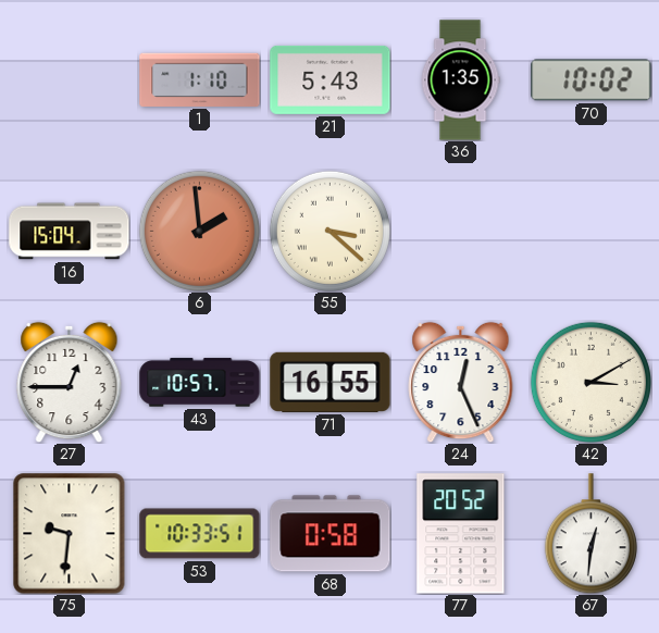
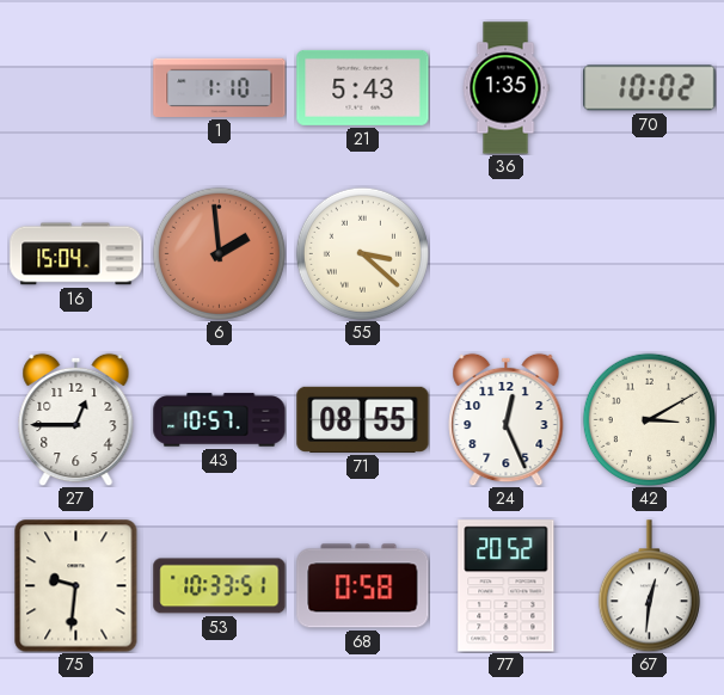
71: 16:55 -> 08:55
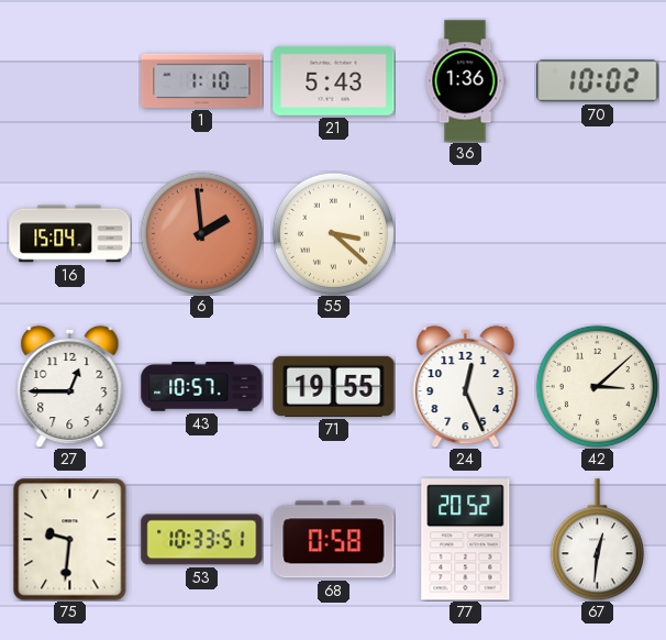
36: 1:35 -> 1:36
71: 08:55 -> 19:55
42: 3:10 -> 3:08
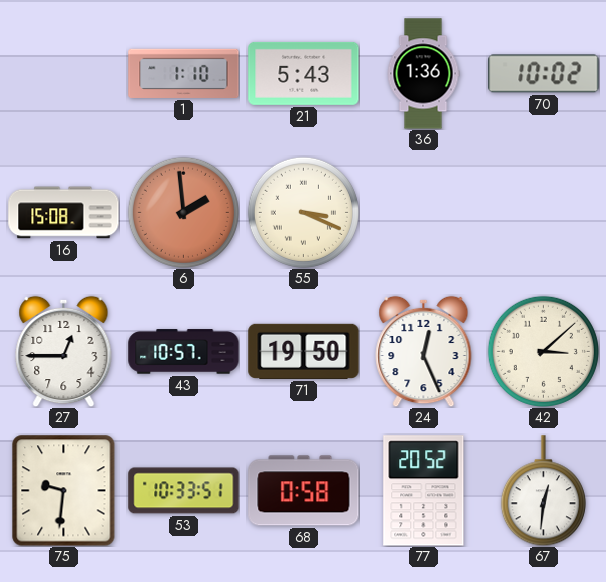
16: 15:04 -> 15:08
55: 3:22 -> 3:19
71: 19:55 -> 19:50
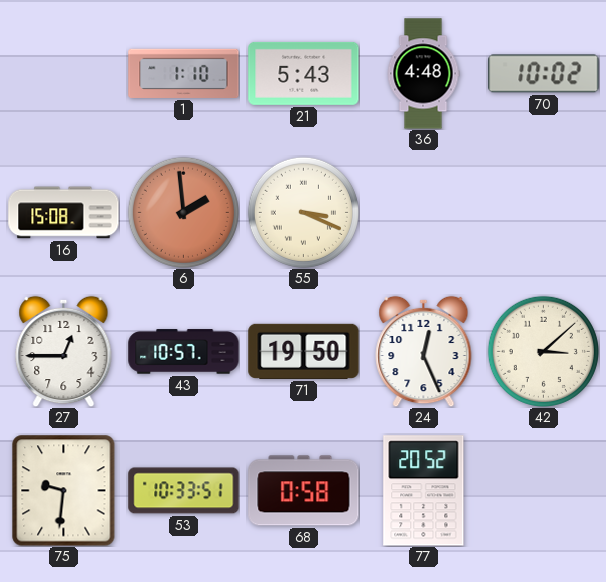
36: 1:36 -> 4:48
67: 12:31 -> none
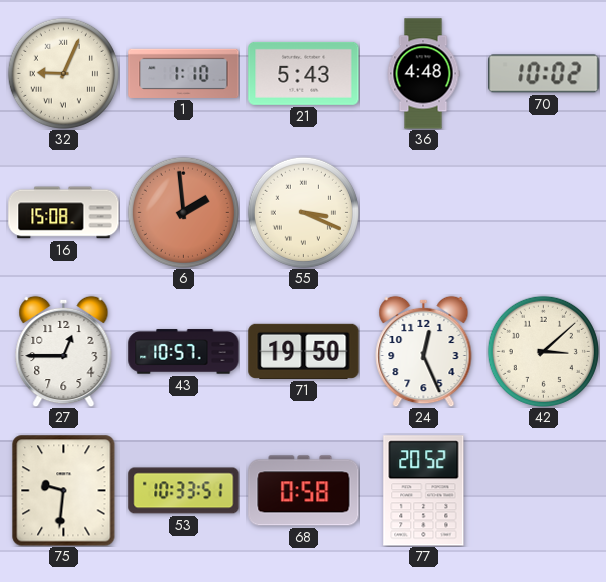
32: none -> 9:04
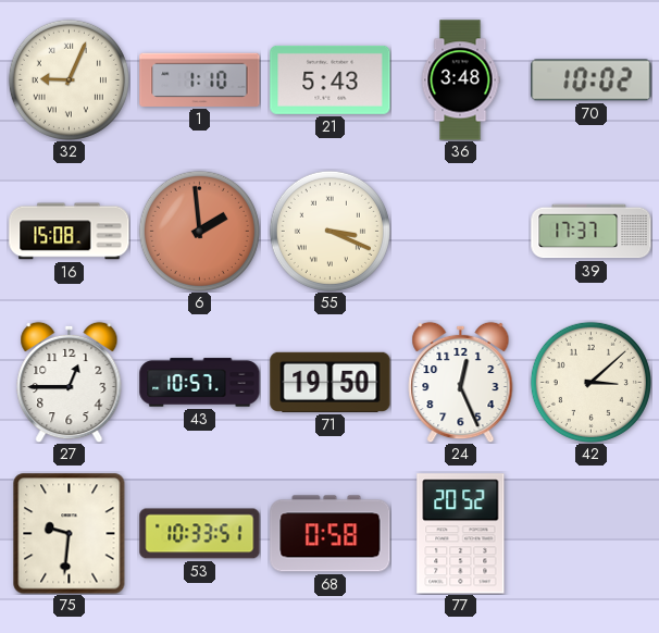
36: 4:48 -> 3:48
39: none -> 17:37
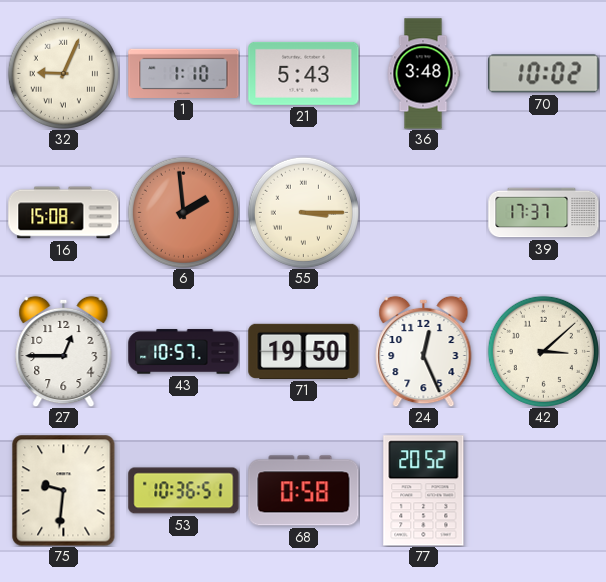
55: 3:19 -> 3:15
53: 10:33 -> 10:36
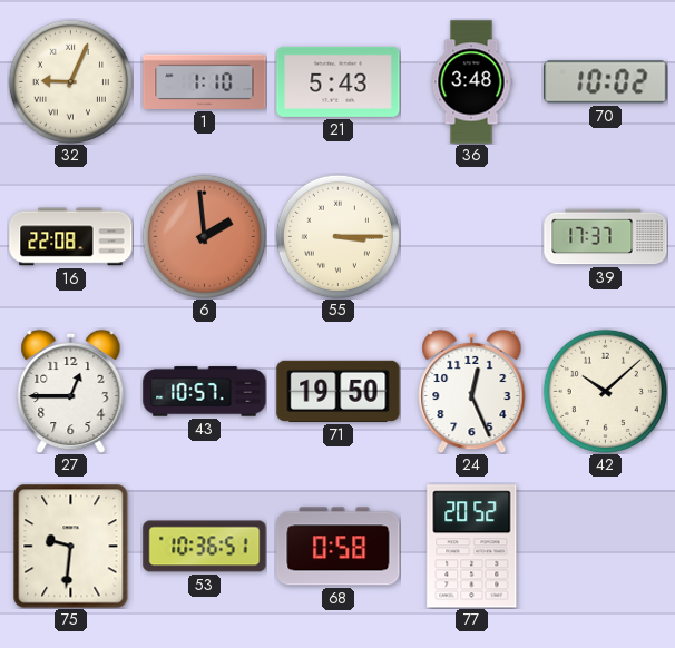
16: 15:08 -> 22:08
42: 3:08 -> 10:08
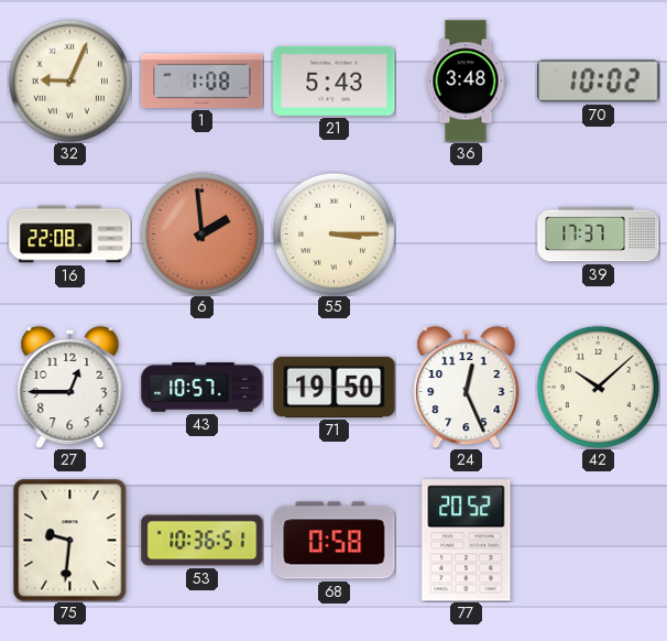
1: 1:10 -> 1:08
